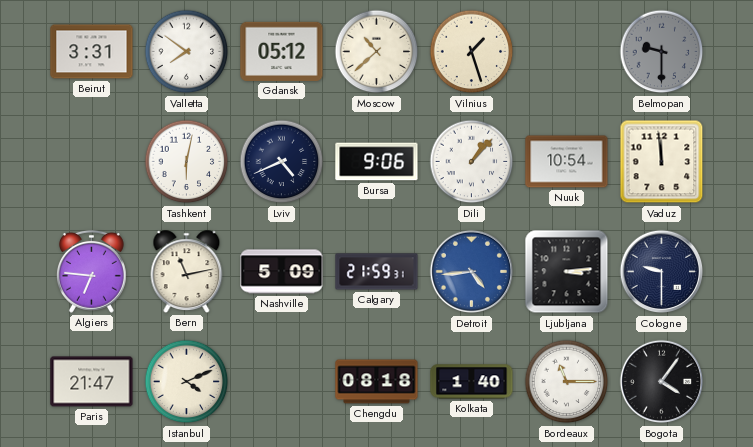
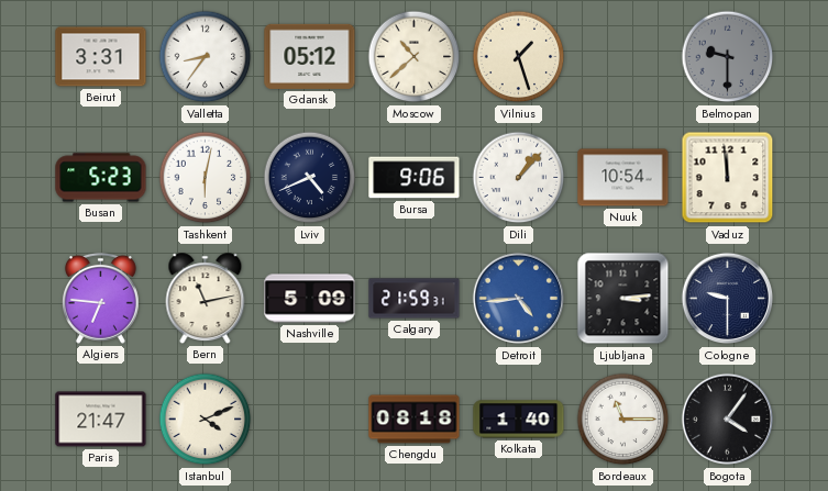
Valletta: 7:51 -> 8:36
Busan: none -> 5:23
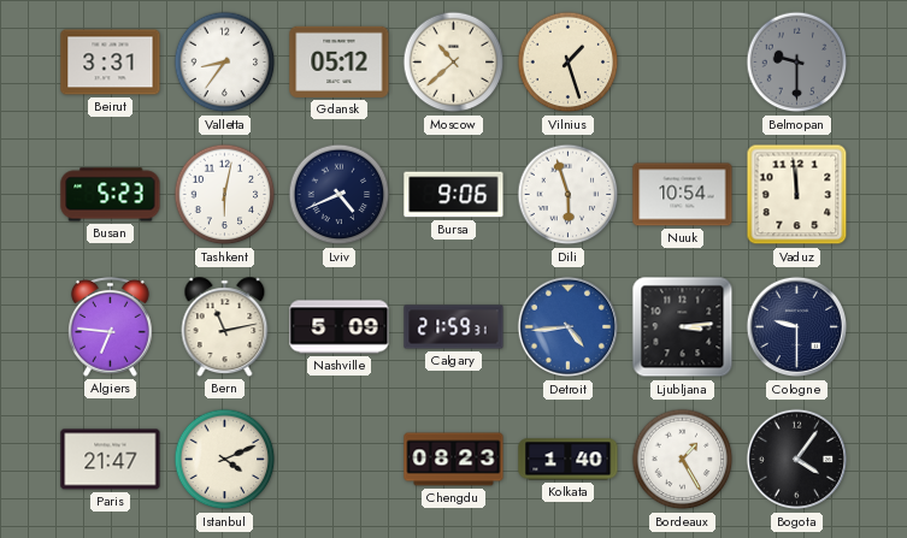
Dili: 1:07 -> 5:57
Chengdu: 08:18 -> 08:23
Bordeaux: 11:15 -> 1:25
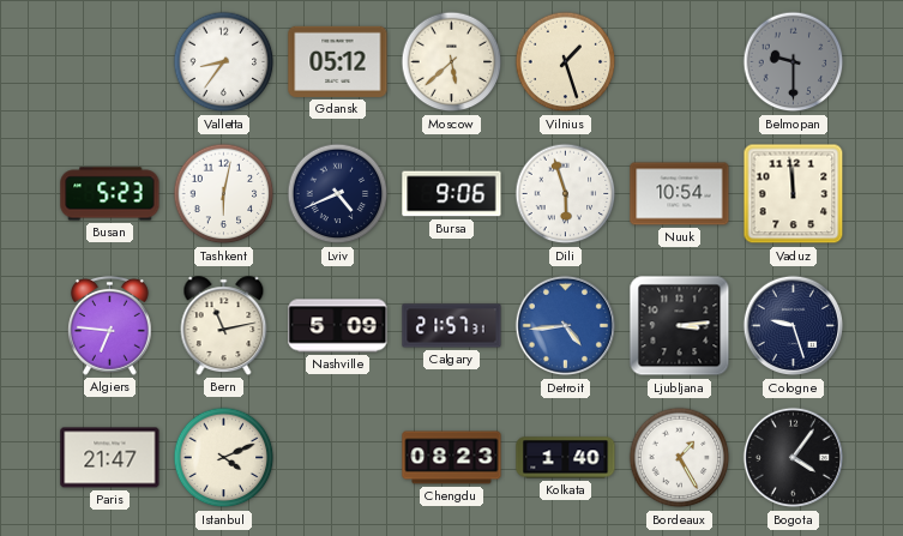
Beirut: 3:31 -> none
Moscow: 10:38 -> 5:38
Calgary: 21:59 -> 21:57
Cologne: 9:30 -> 9:27
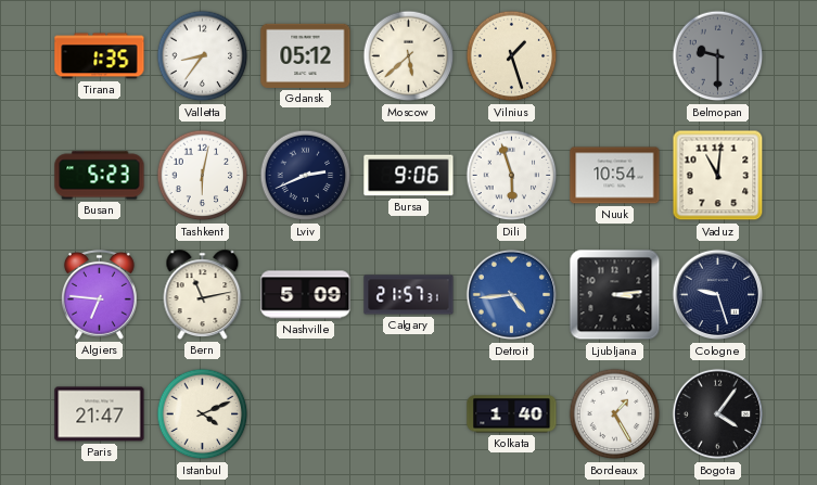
Tirana: none -> 1:35
Lviv: 4:41 -> 2:41
Vaduz: 11:59 -> 11:01
Chengdu: 08:23 -> none
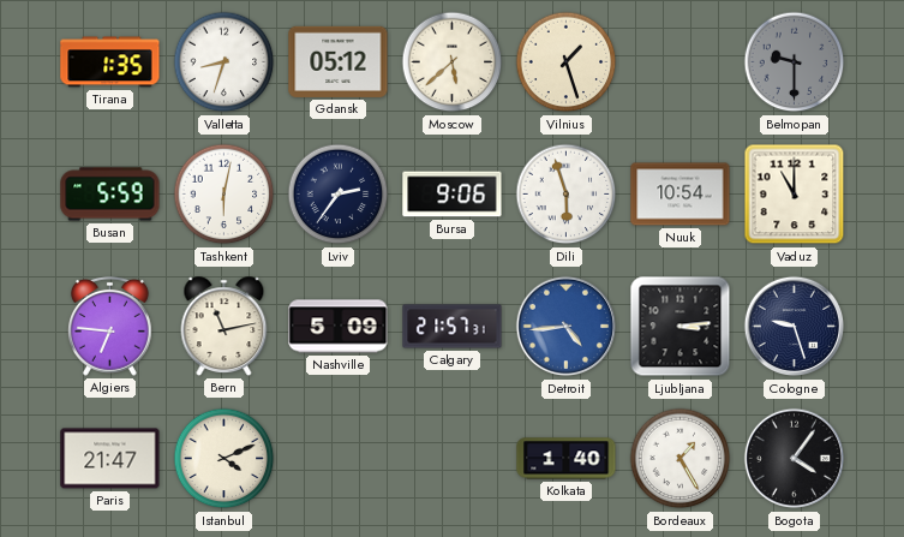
Valletta: 8:36 -> 8:33
Busan: 5:23 -> 5:59
Lviv: 2:41 -> 2:36
Vaduz: 11:01 -> 11:00
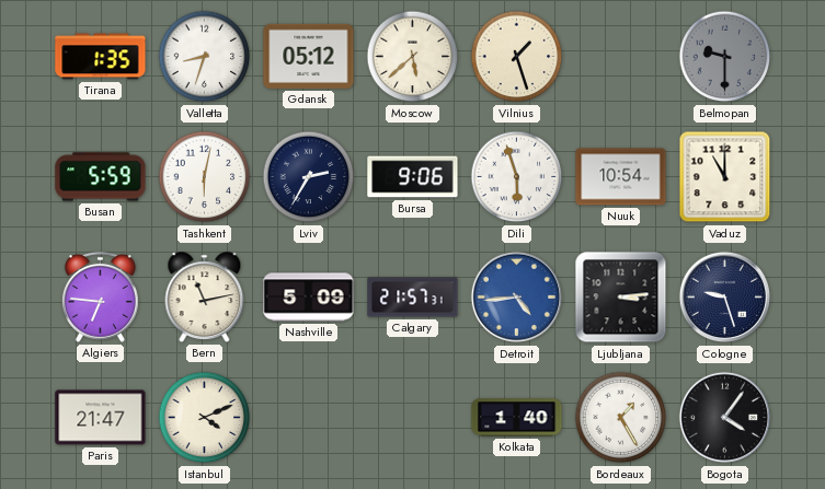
Lviv: 2:36 -> 2:35
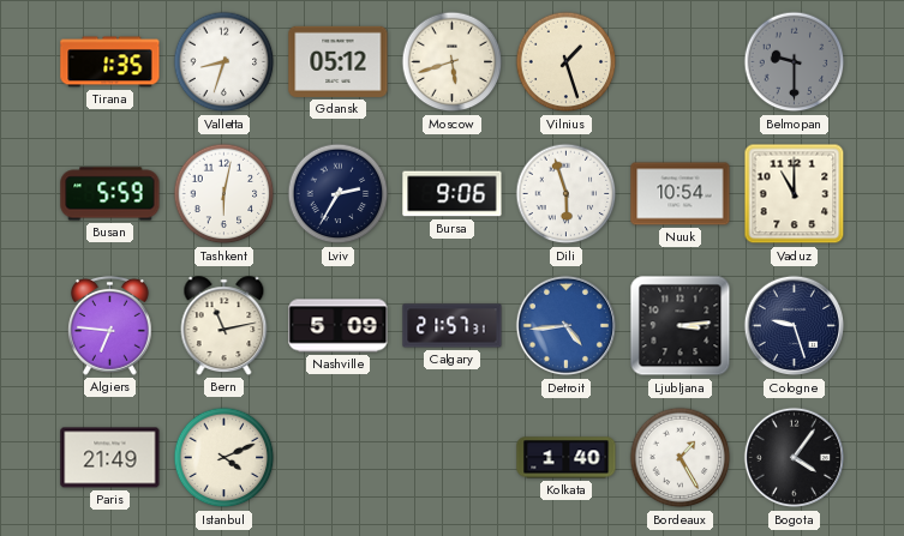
Moscow: 5:38 -> 5:42
Paris: 21:47 -> 21:49
